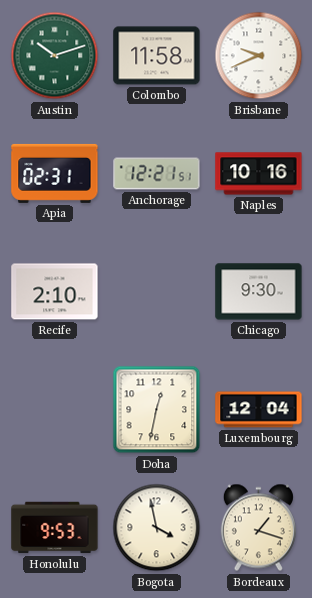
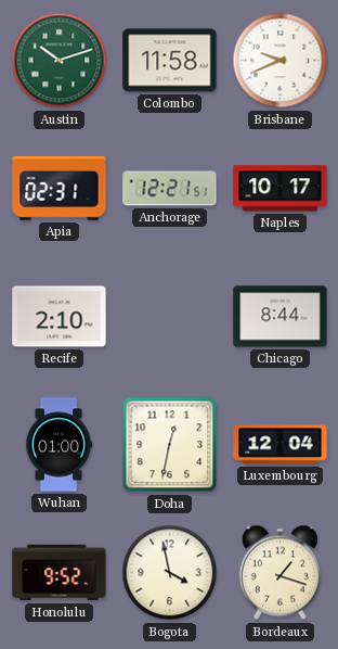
Naples: 10:16 -> 10:17
Chicago: 9:30 -> 8:44
Wuhan: none -> 01:00
Honolulu: 9:53 -> 9:52
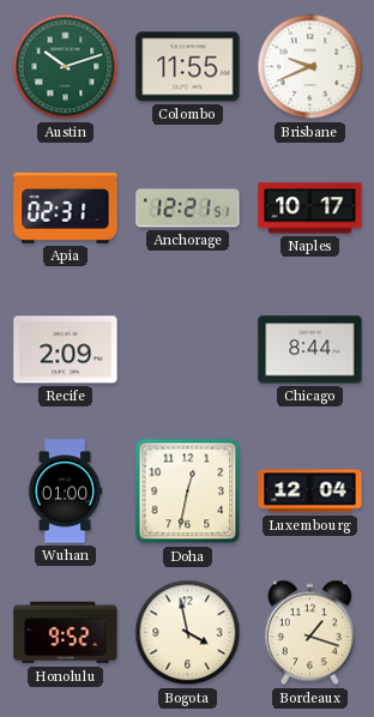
Colombo: 11:58 -> 11:55
Recife: 2:10 -> 2:09
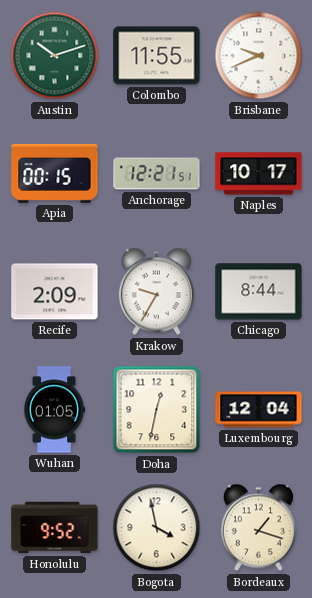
Apia: 02:31 -> 00:15
Krakow: none -> 9:35
Wuhan: 01:00 -> 01:05
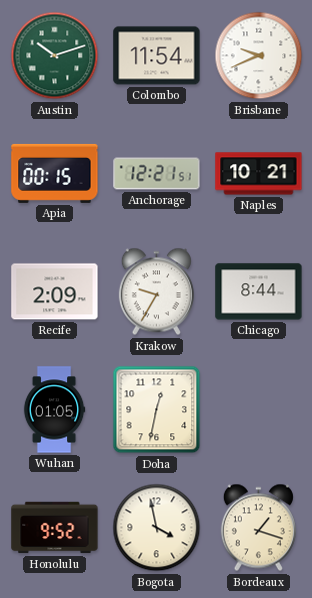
Colombo: 11:55 -> 11:54
Naples: 10:17 -> 10:21
Luxembourg: 12:04 -> none
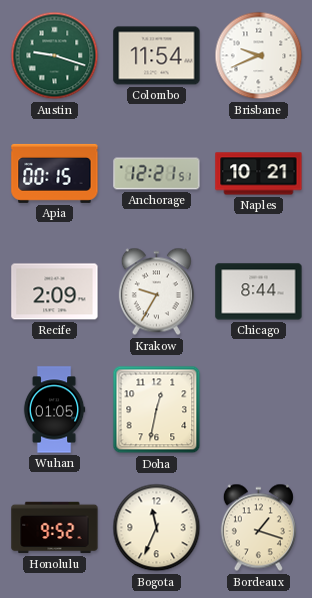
Austin: 10:12 -> 9:18
Bogota: 3:58 -> 11:34
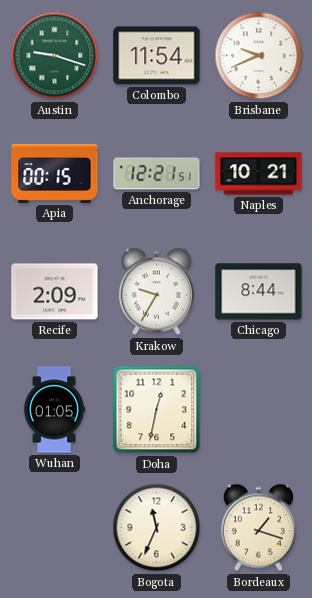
Honolulu: 9:52 -> none
